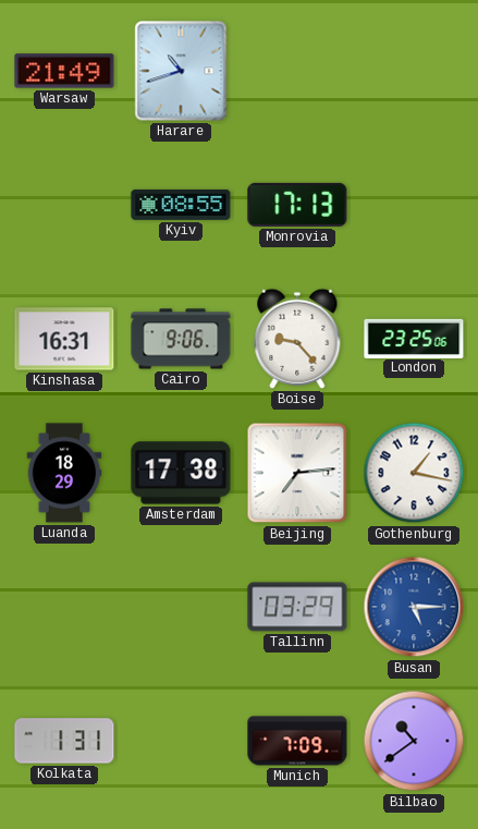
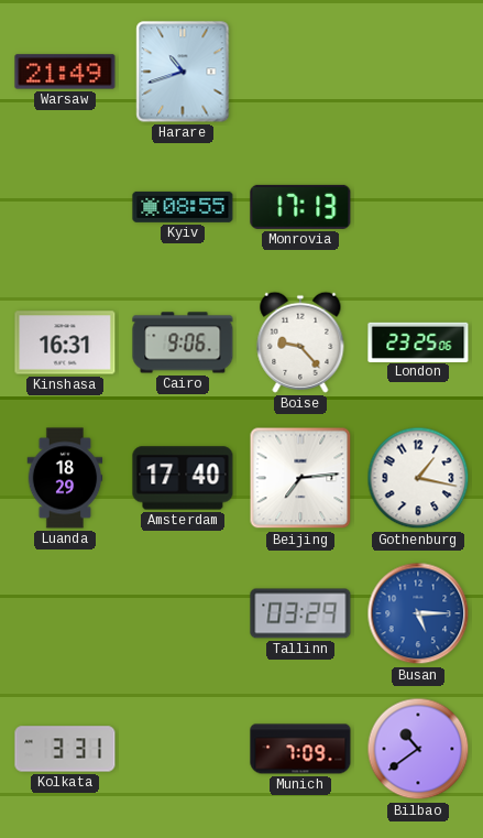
Amsterdam: 17:38 -> 17:40
Kolkata: 1:31 -> 3:31
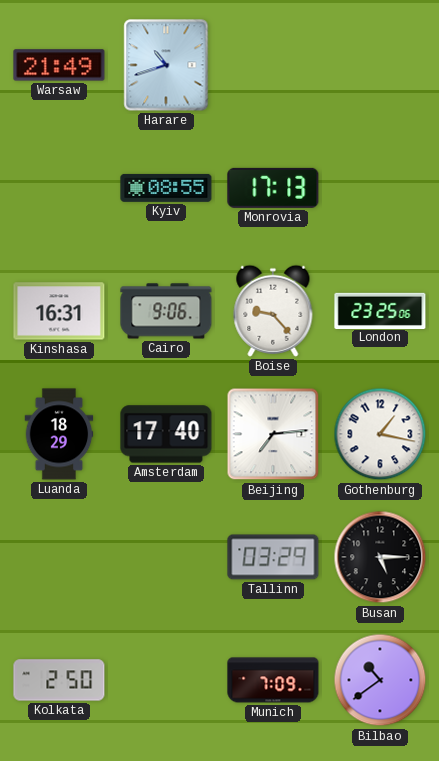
Busan dial: blue -> black
Kolkata: 3:31 -> 2:50
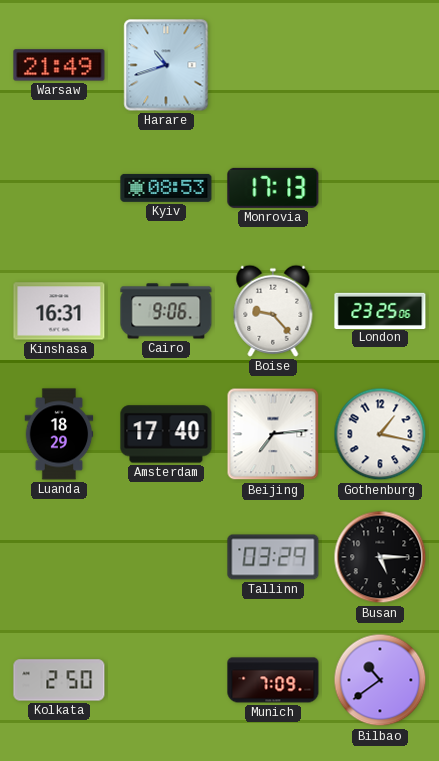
Kyiv: 08:55 -> 08:53
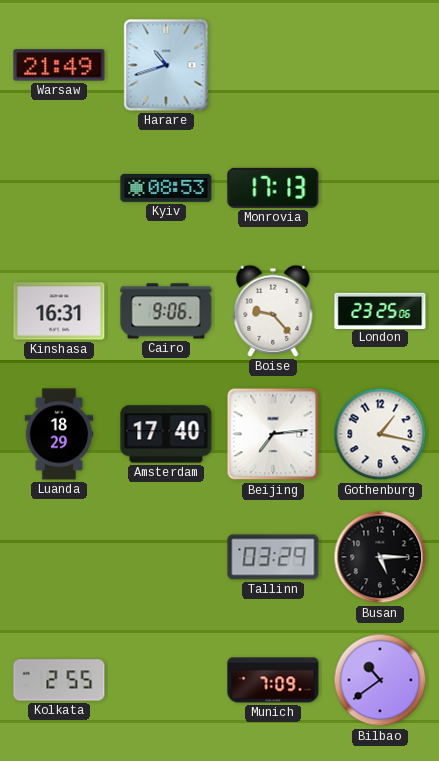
Kolkata: 2:50 -> 2:55
